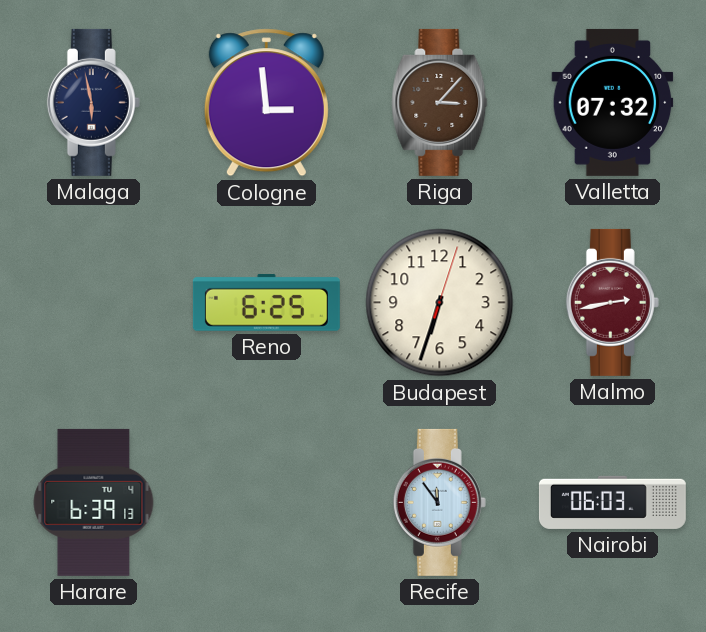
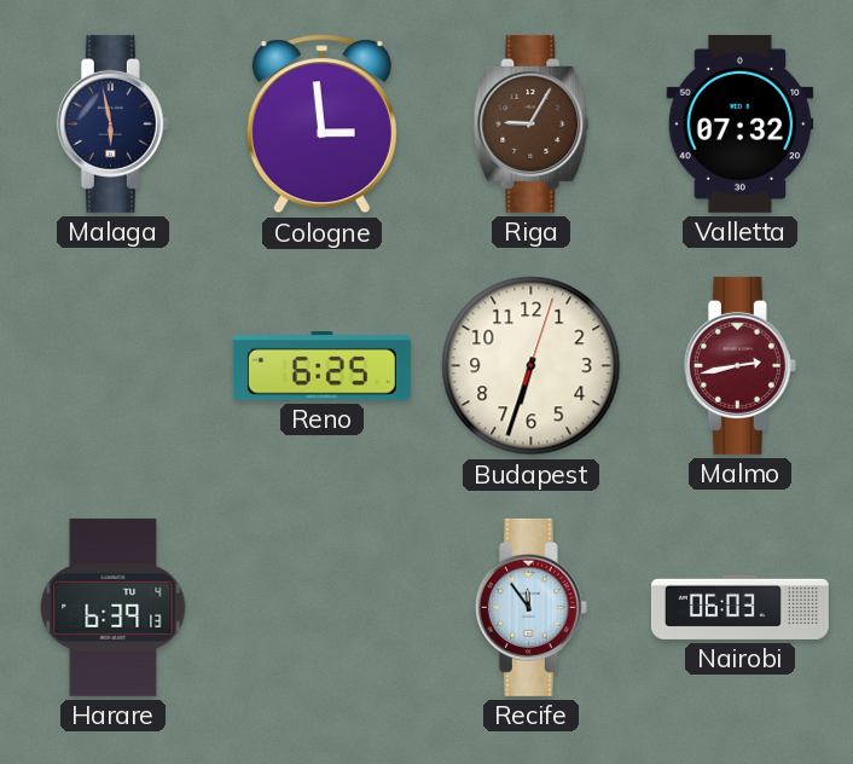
Riga: 3:07 -> 9:05
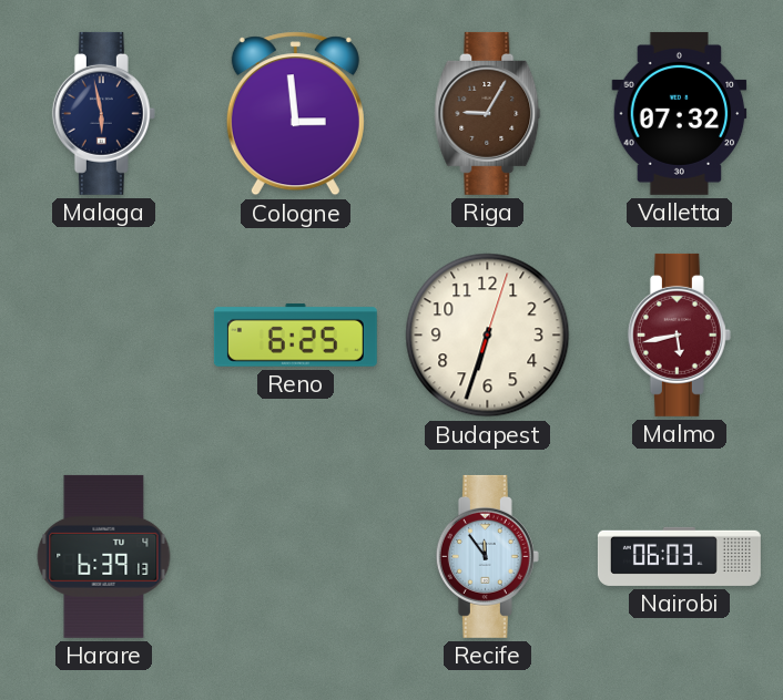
Malmo: 2:43 -> 5:43
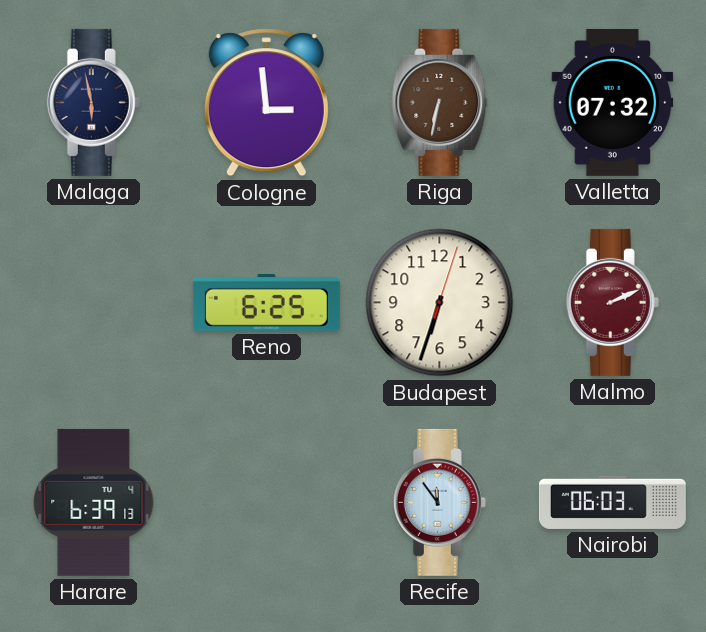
Riga: 9:05 -> 6:32
Malmo: 5:43 -> 2:11
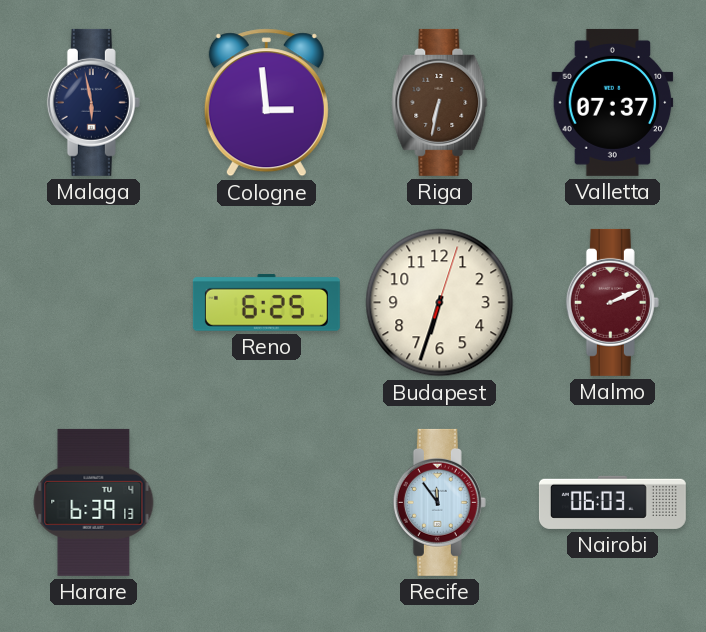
Valletta: 07:32 -> 07:37
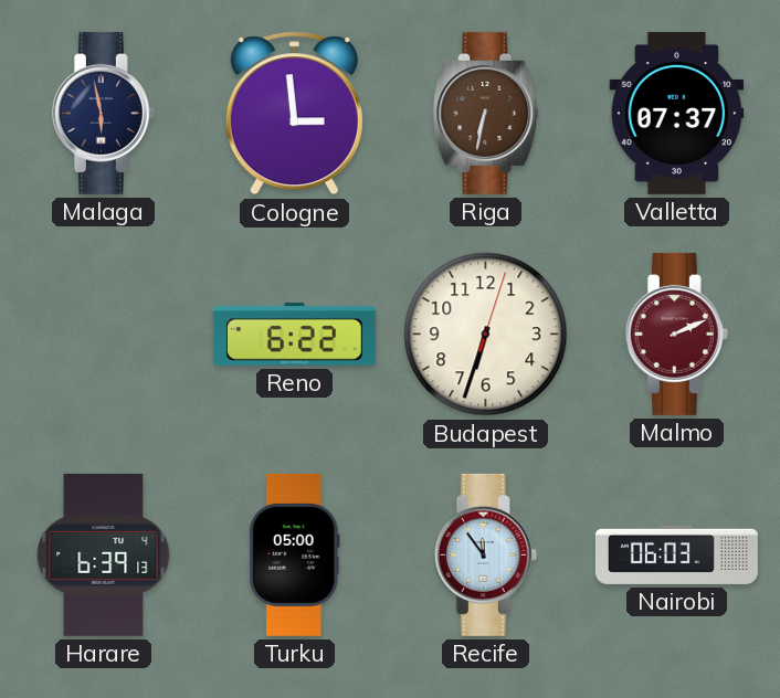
Reno: 6:25 -> 6:22
Turku: none -> 05:00
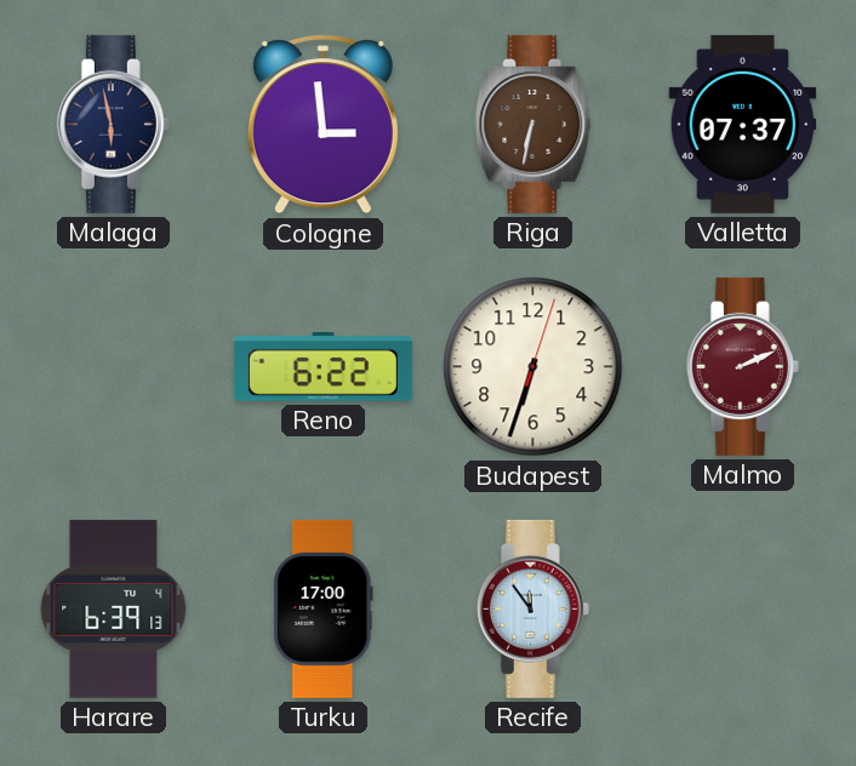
Turku: 05:00 -> 17:00
Nairobi: 06:03 -> none
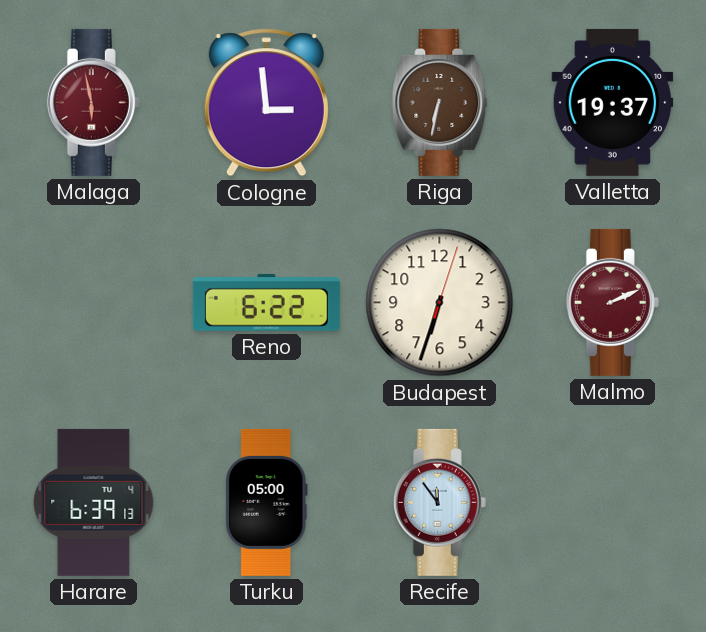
Malaga dial: navy -> burgundy
Valletta: 07:37 -> 19:37
Turku: 17:00 -> 05:00
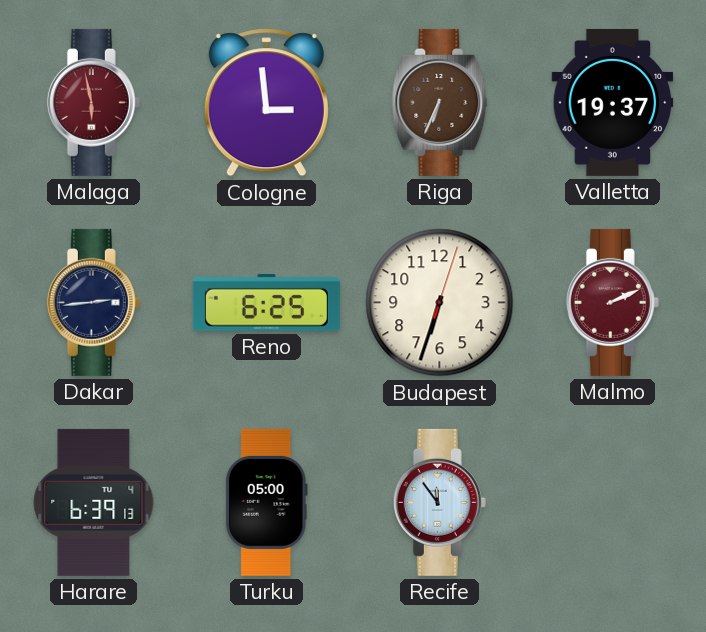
Riga: 6:32 -> 6:34
Dakar: none -> 2:44
Reno: 6:22 -> 6:25
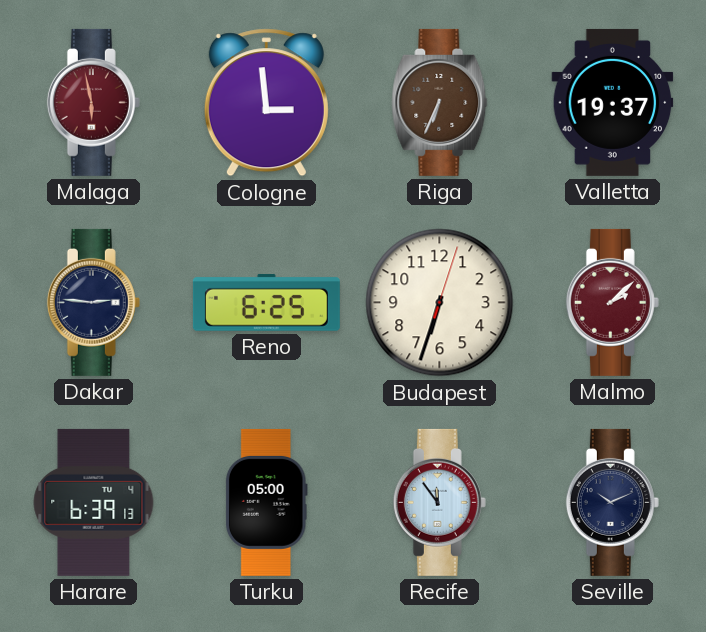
Dakar: 2:44 -> 2:46
Malmo: 2:11 -> 2:08
Seville: none -> 10:11
